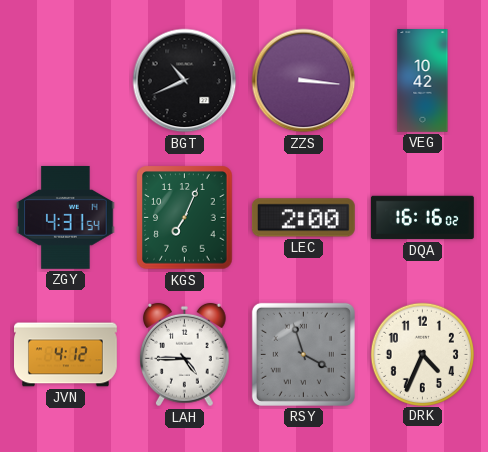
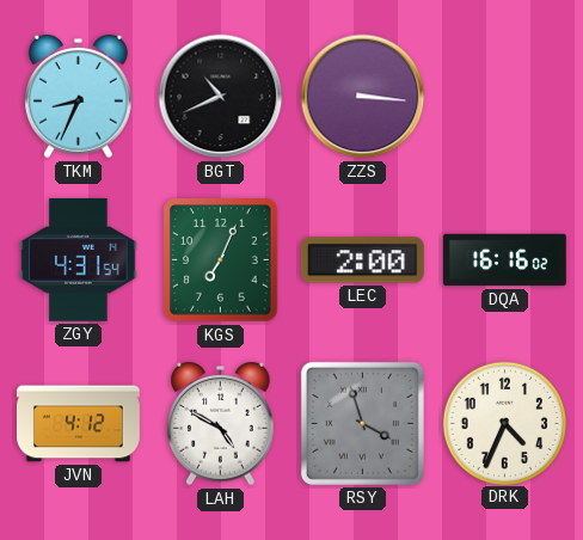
TKM: none -> 8:34
VEG: 10:42 -> none
LAH: 4:45 -> 4:50
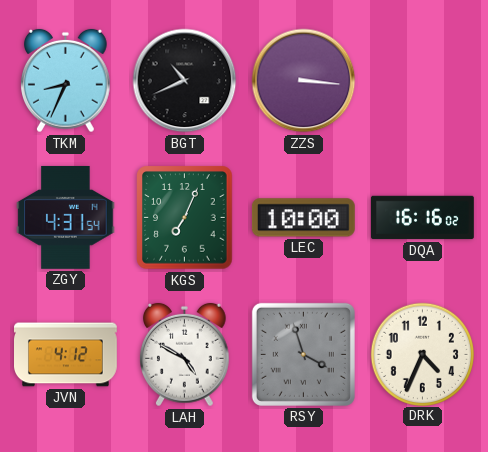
LEC: 2:00 -> 10:00
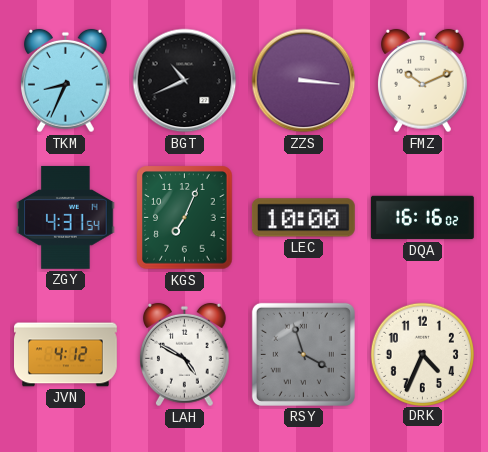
FMZ: none -> 10:11
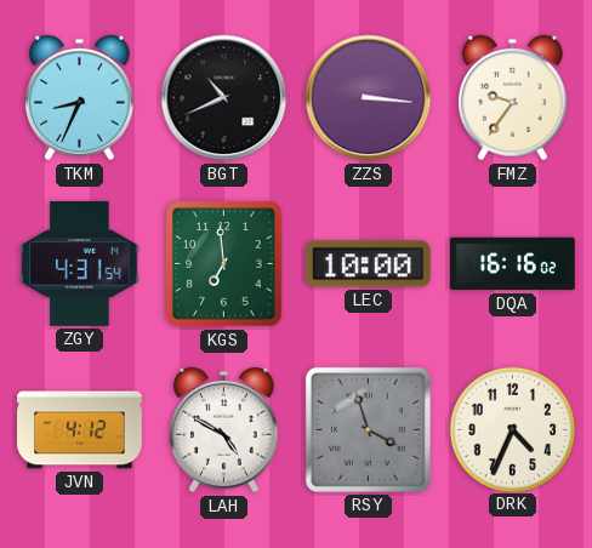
FMZ: 10:11 -> 9:36
KGS: 7:04 -> 6:59
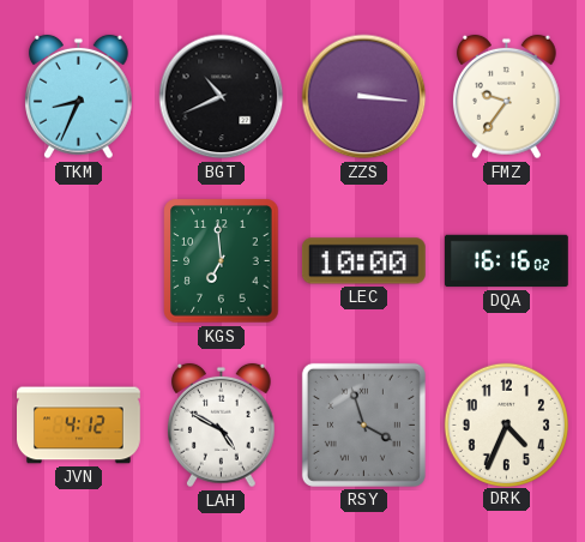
ZGY: 4:31 -> none
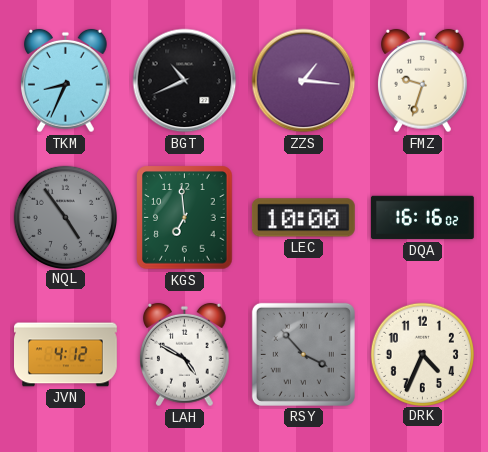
ZZS: 3:16 -> 1:16
FMZ: 9:36 -> 9:33
NQL: none -> 4:54
RSY: 3:57 -> 3:53
